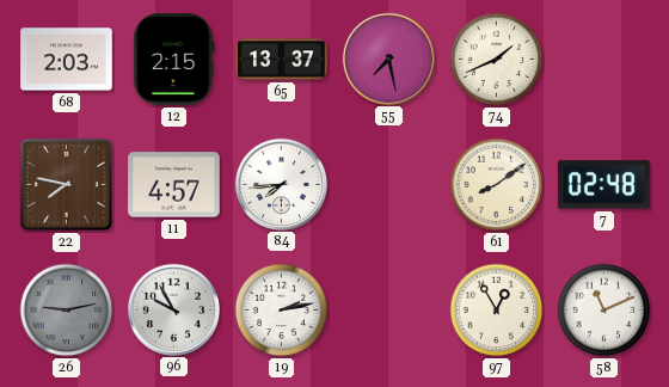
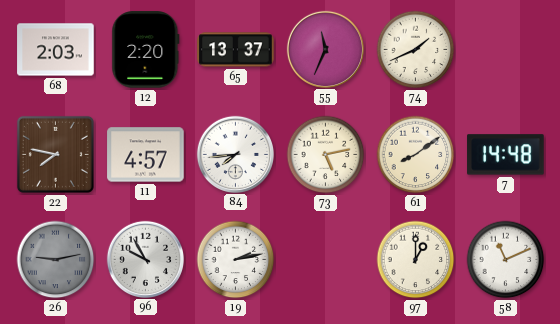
12: 2:15 -> 2:20
55: 7:28 -> 11:34
73: none -> 5:13
7: 02:48 -> 14:48
97: 12:55 -> 1:00
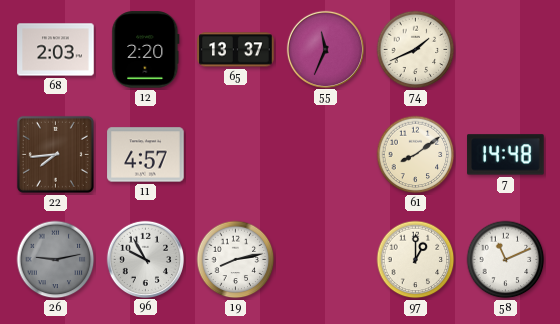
22: 7:47 -> 7:44
84: 7:44 -> none
73: 5:13 -> none
19: 2:13 -> 8:13
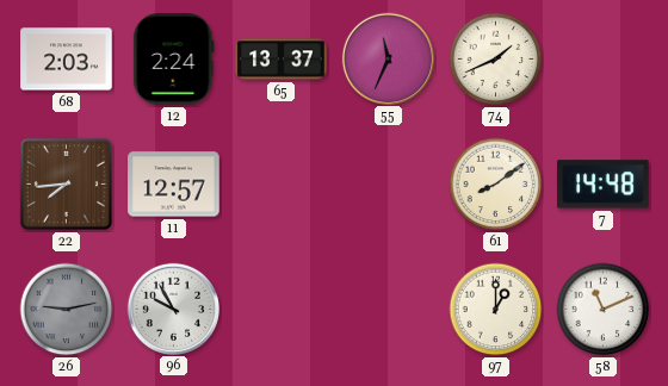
12: 2:20 -> 2:24
11: 4:57 -> 12:57
19: 8:13 -> none
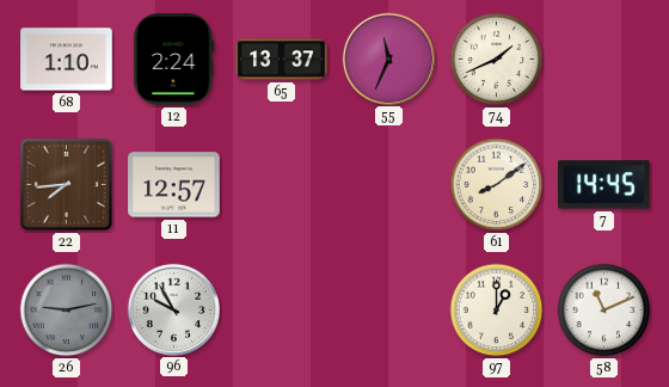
68: 2:03 -> 1:10
7: 14:48 -> 14:45
